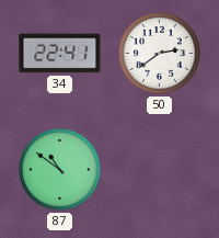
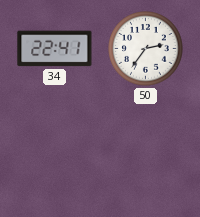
50: 2:39 -> 2:36
87: 10:51 -> none
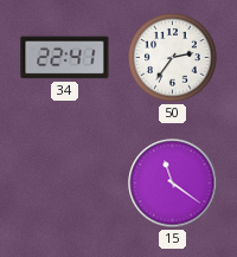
15: none -> 11:21
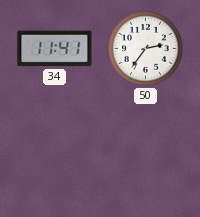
34: 22:41 -> 11:41
15: 11:21 -> none
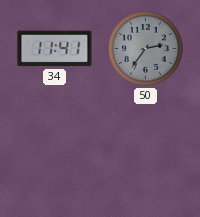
50 dial: white -> grey
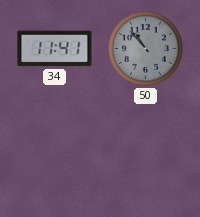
50: 2:36 -> 10:53
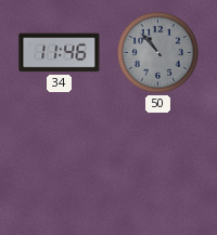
34: 11:41 -> 11:46
